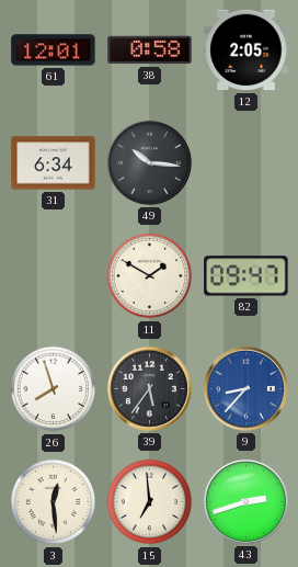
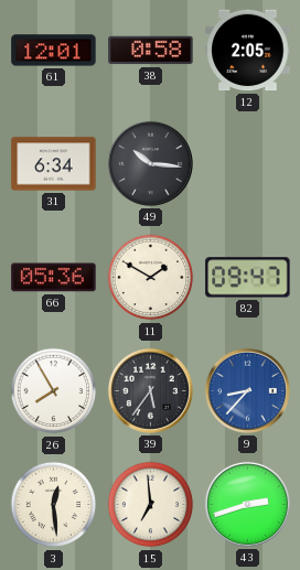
66: none -> 05:36
26: 7:57 -> 7:55
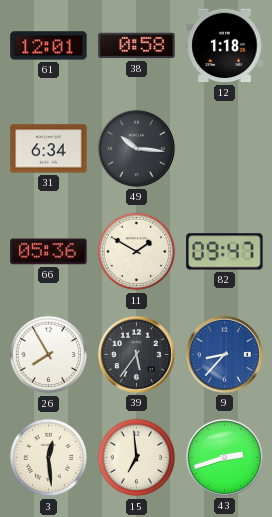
12: 2:05 -> 1:18
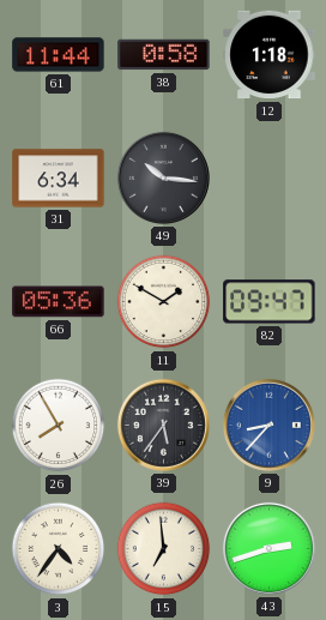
61: 12:01 -> 11:44
3: 12:29 -> 4:36
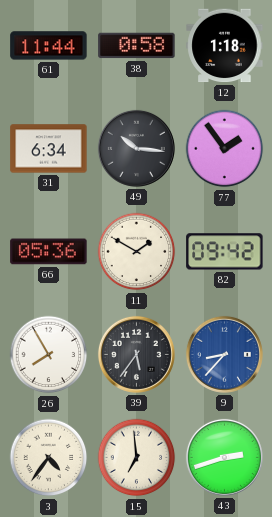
77: none -> 1:54
82: 09:47 -> 09:42
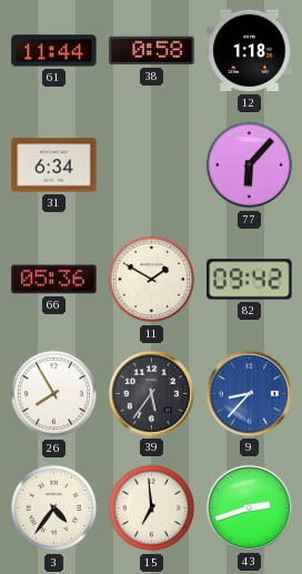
49: 10:16 -> none
77: 1:54 -> 6:07
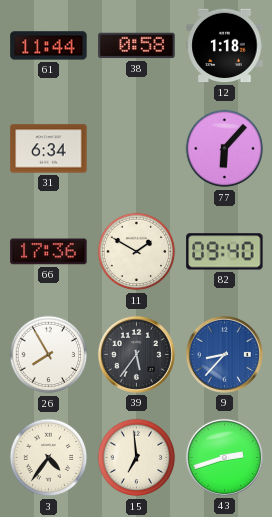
66: 05:36 -> 17:36
82: 09:42 -> 09:40
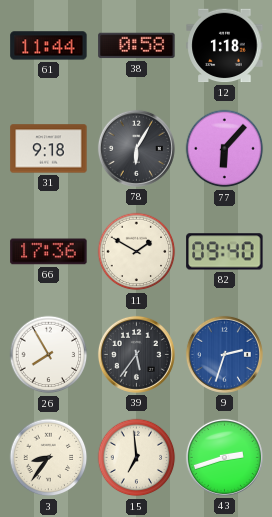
31: 6:34 -> 9:18
78: none -> 6:05
9: 8:37 -> 2:33
3: 4:36 -> 8:36
